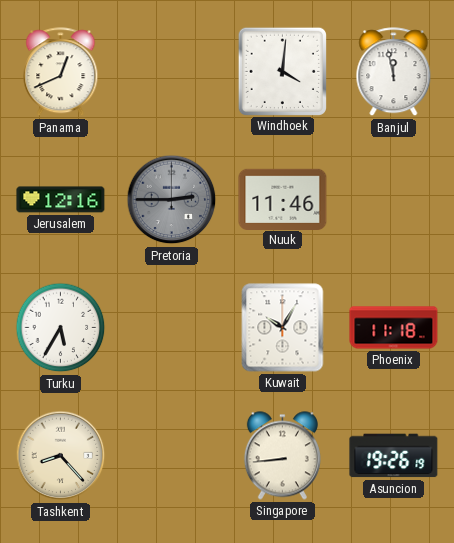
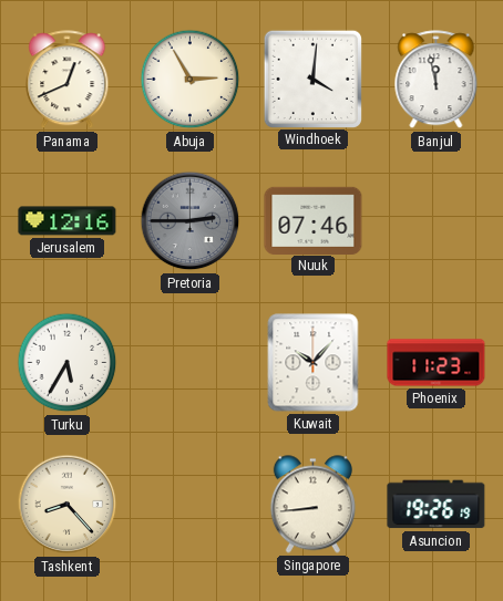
Abuja: none -> 2:55
Nuuk: 11:46 -> 07:46
Kuwait: 10:05 -> 10:07
Phoenix: 11:18 -> 11:23
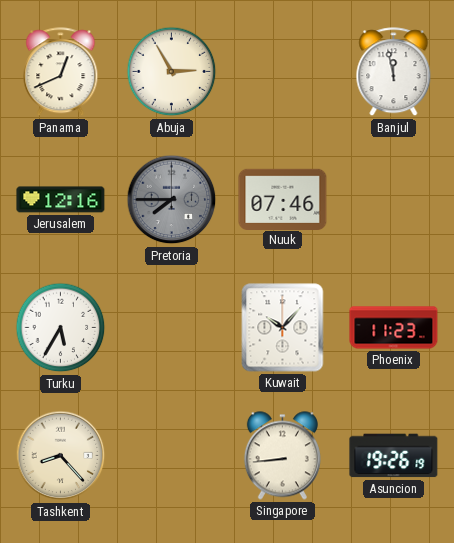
Windhoek: 4:01 -> none
Pretoria: 2:45 -> 7:45
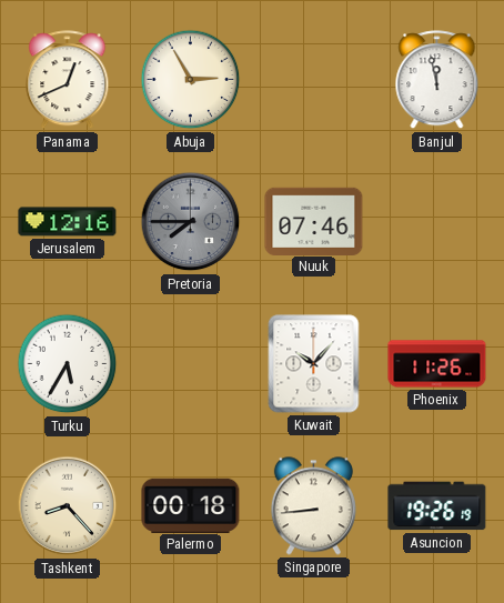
Phoenix: 11:23 -> 11:26
Palermo: none -> 00:18
